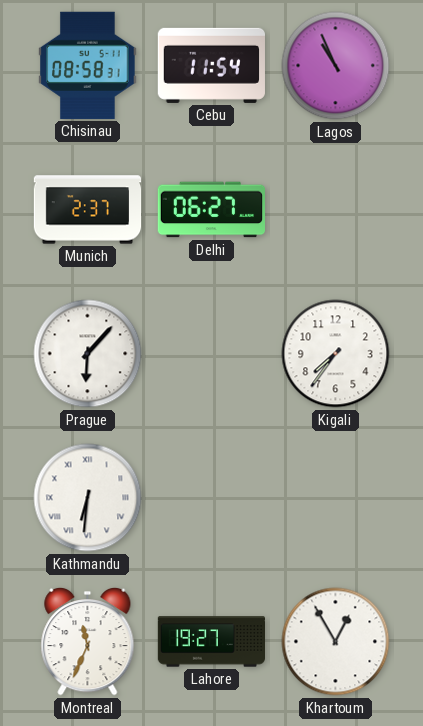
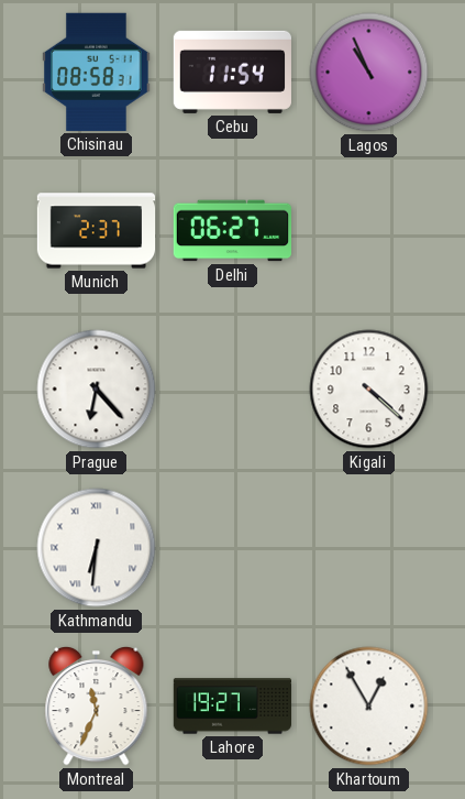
Prague: 6:07 -> 6:23
Kigali: 7:36 -> 4:22
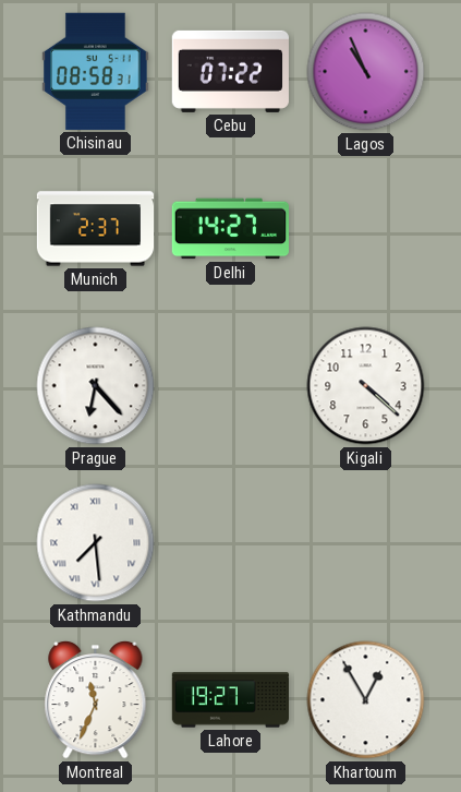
Cebu: 11:54 -> 07:22
Delhi: 06:27 -> 14:27
Kathmandu: 6:31 -> 7:29
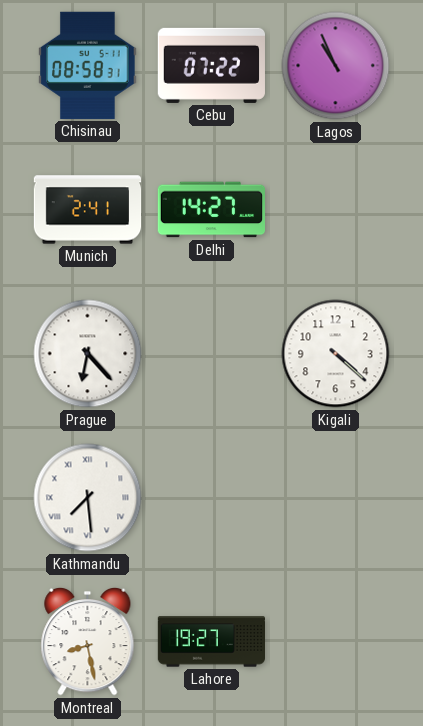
Munich: 2:37 -> 2:41
Montreal: 11:34 -> 8:28
Khartoum: 12:55 -> none
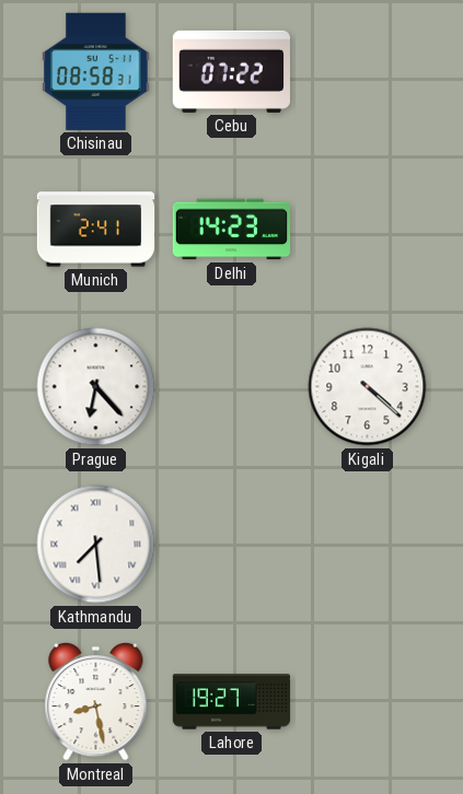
Lagos: 10:56 -> none
Delhi: 14:27 -> 14:23
